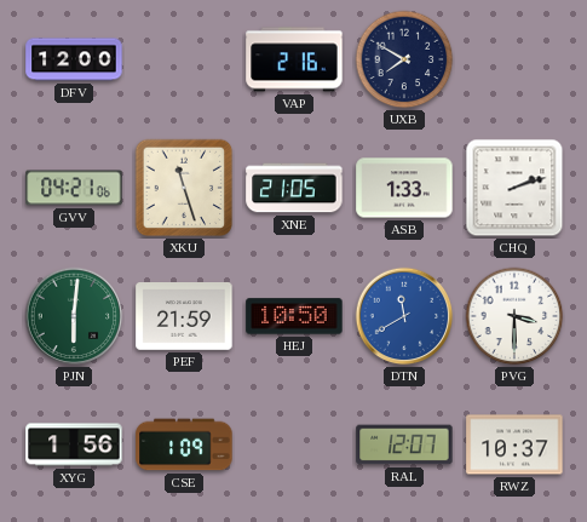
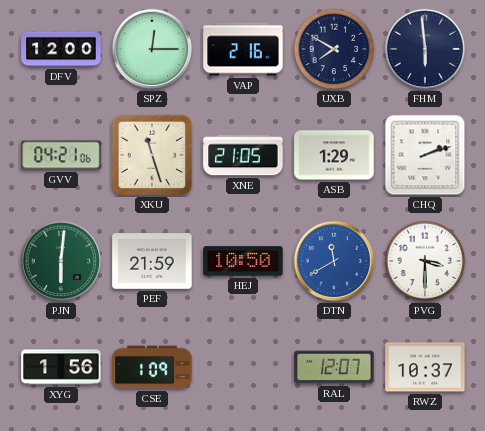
SPZ: none -> 12:15
FHM: none -> 5:59
ASB: 1:33 -> 1:29
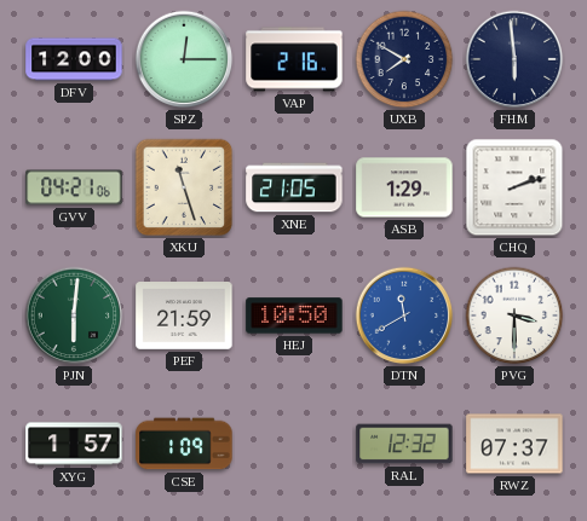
XYG: 1:56 -> 1:57
RAL: 12:07 -> 12:32
RWZ: 10:37 -> 07:37
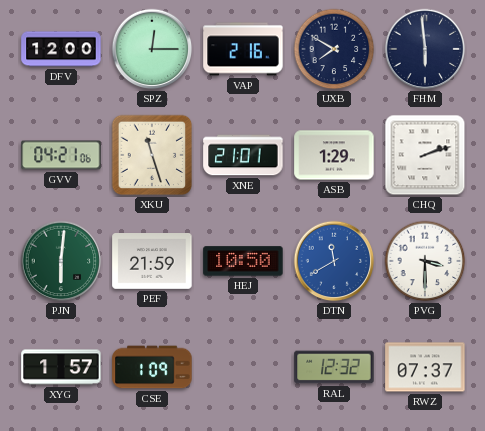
XNE: 21:05 -> 21:01
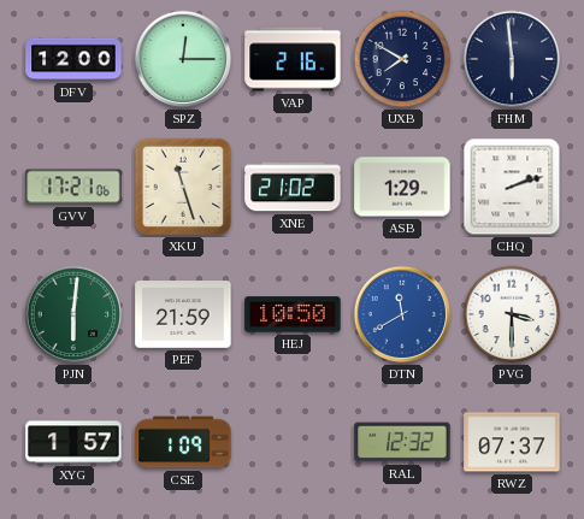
GVV: 04:21 -> 17:21
XNE: 21:01 -> 21:02
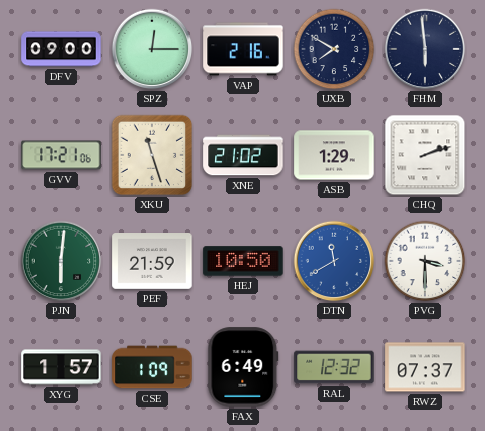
DFV: 12:00 -> 09:00
FAX: none -> 6:49
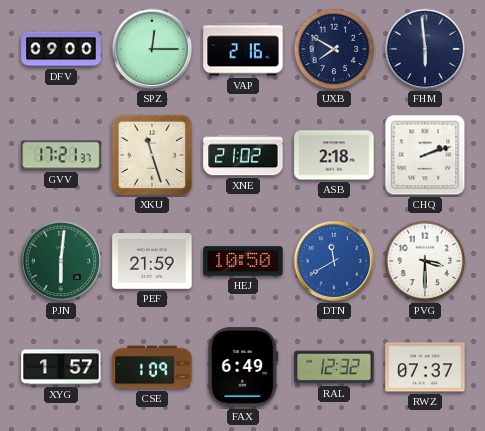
GVV: 17:21:06 -> 17:21:37
ASB: 1:29 -> 2:18
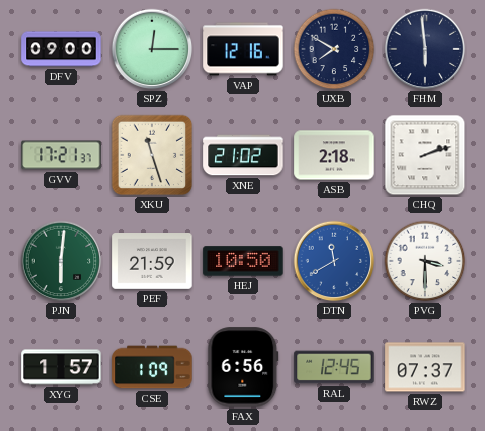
VAP: 2:16 -> 12:16
FAX: 6:49 -> 6:56
RAL: 12:32 -> 12:45
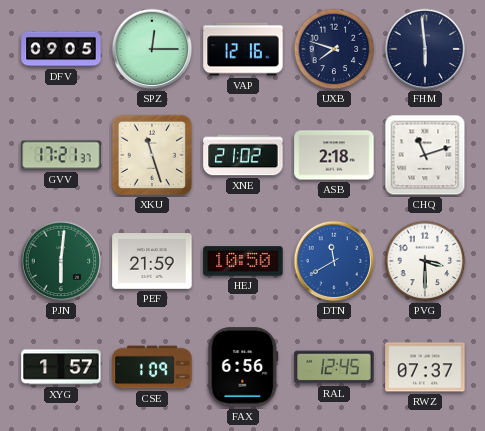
DFV: 09:00 -> 09:05
UXB: 7:50 -> 7:48
CHQ: 2:12 -> 11:12
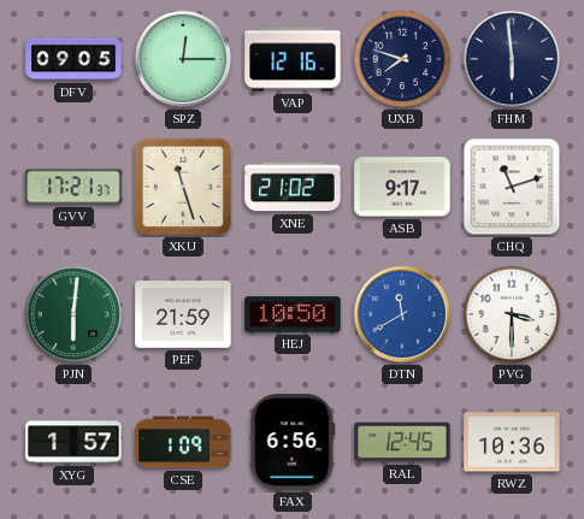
ASB: 2:18 -> 9:17
RWZ: 07:37 -> 10:36
